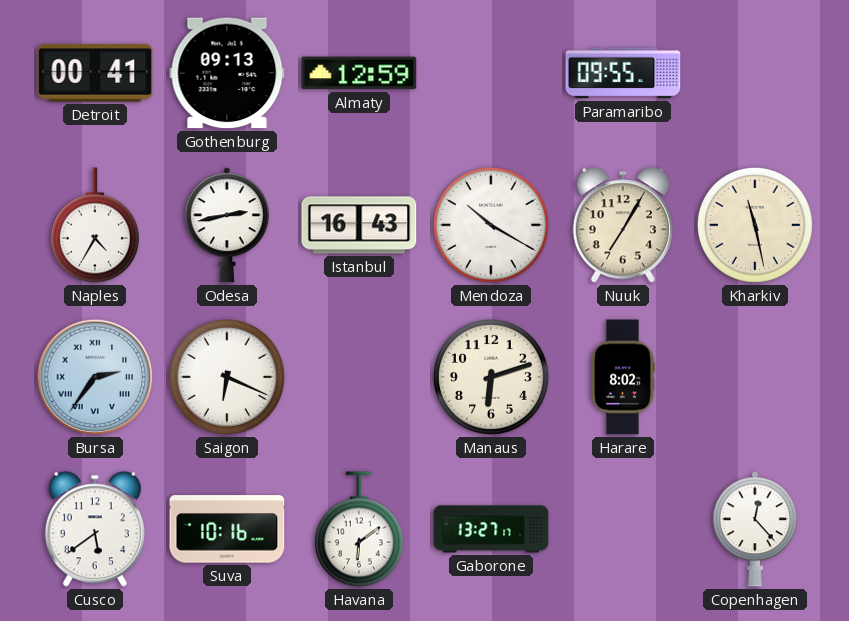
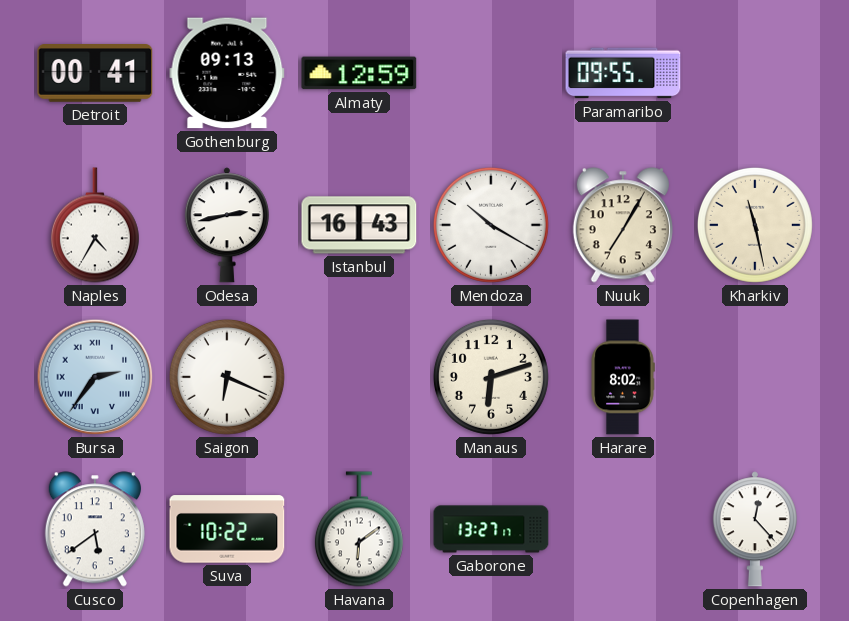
Suva: 10:16 -> 10:22
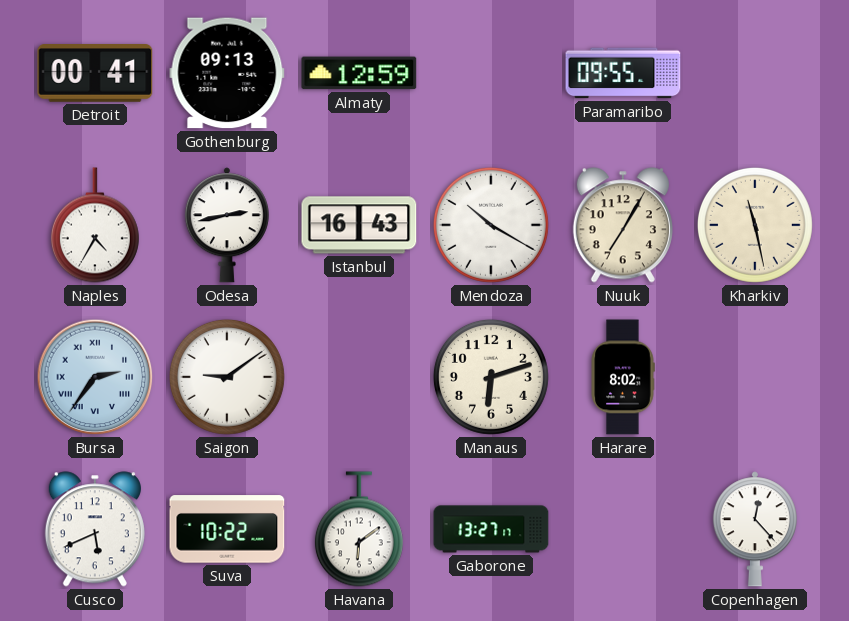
Saigon: 6:19 -> 9:09
Cusco: 5:39 -> 5:41
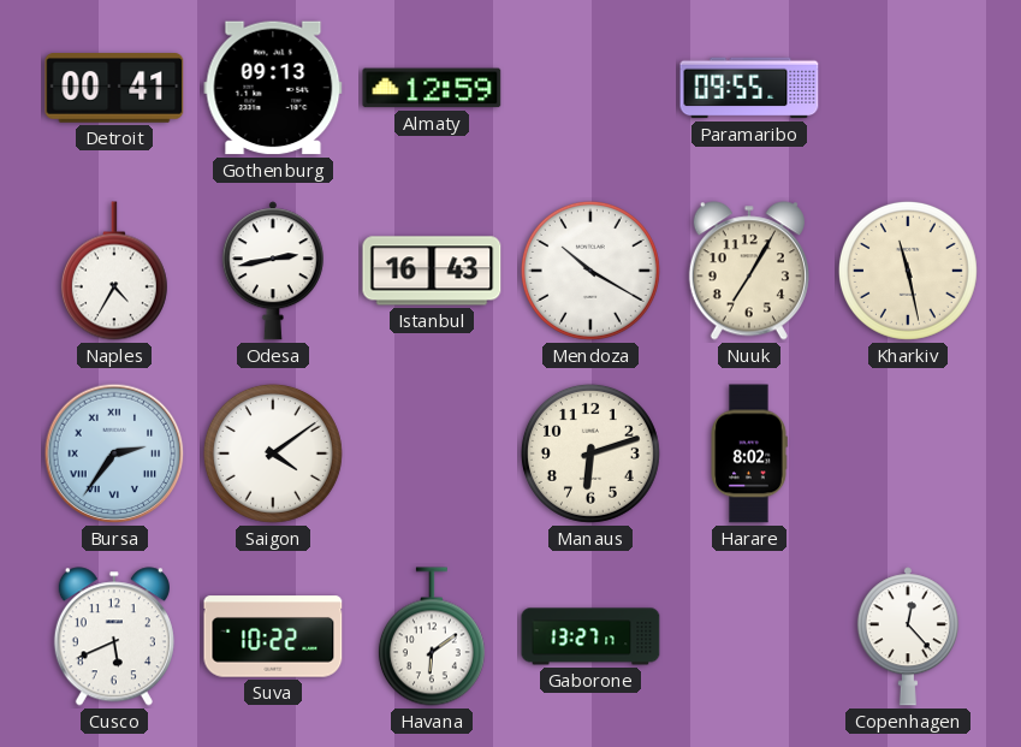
Saigon: 9:09 -> 4:09
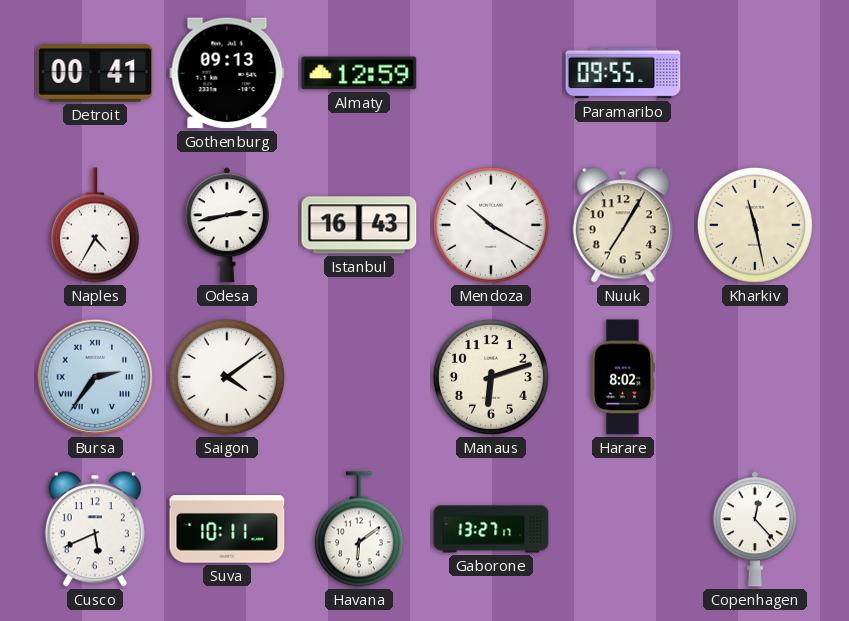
Suva: 10:22 -> 10:11
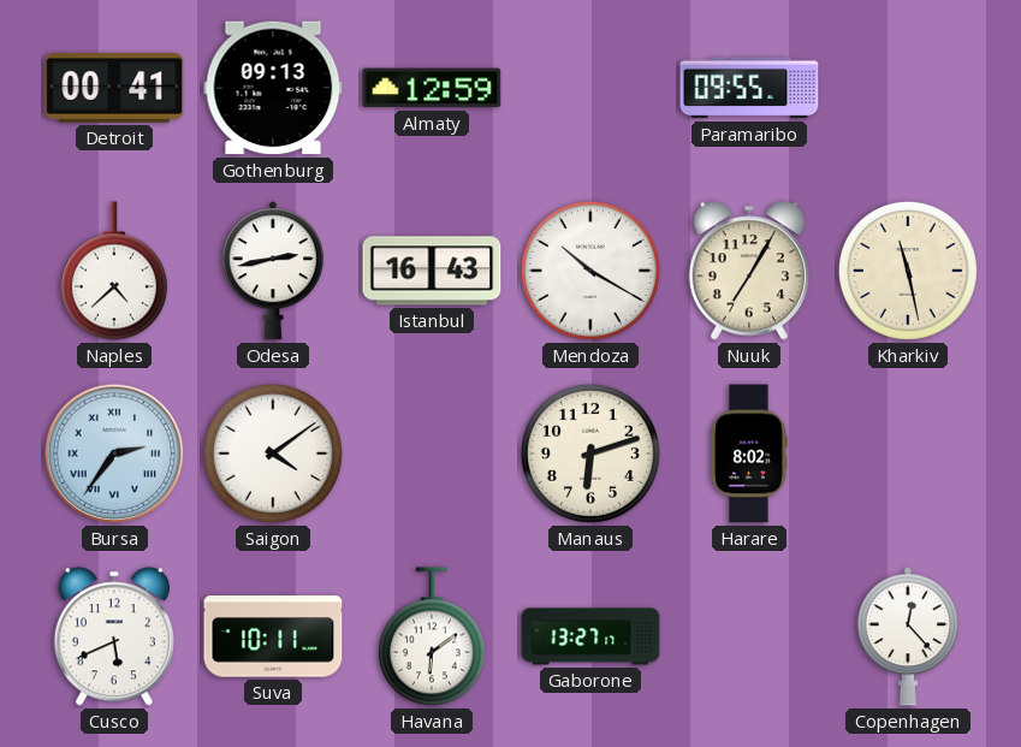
Naples: 4:35 -> 4:38
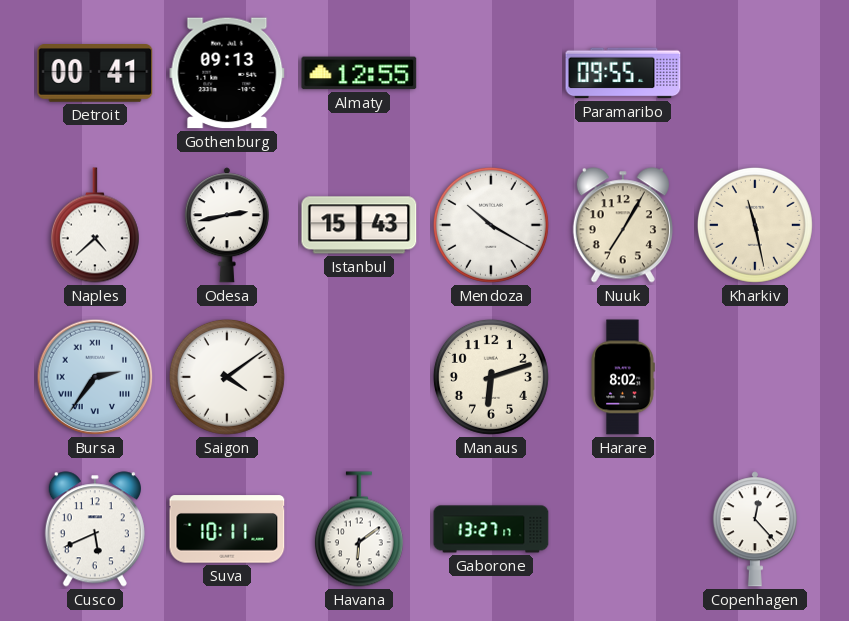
Almaty: 12:59 -> 12:55
Istanbul: 16:43 -> 15:43
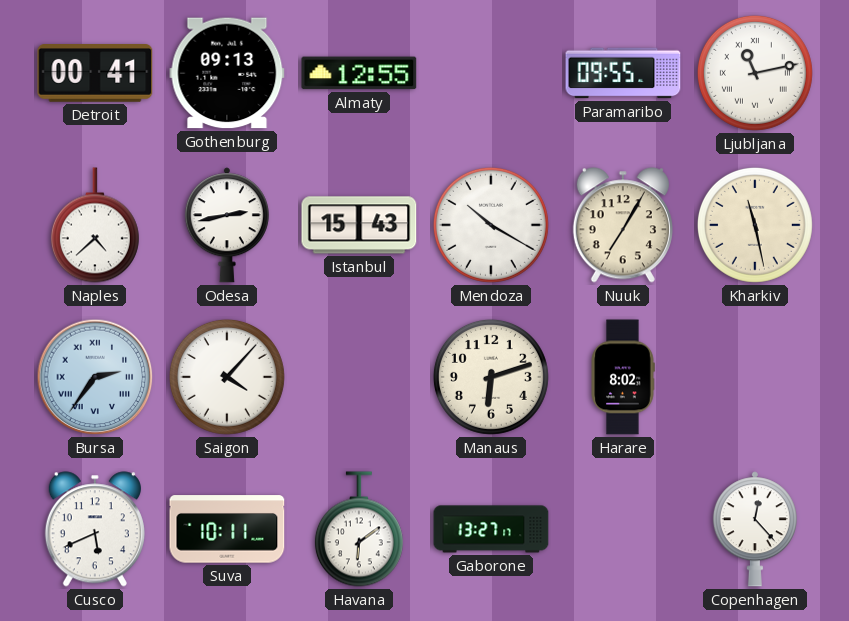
Ljubljana: none -> 11:13
Saigon: 4:09 -> 4:07
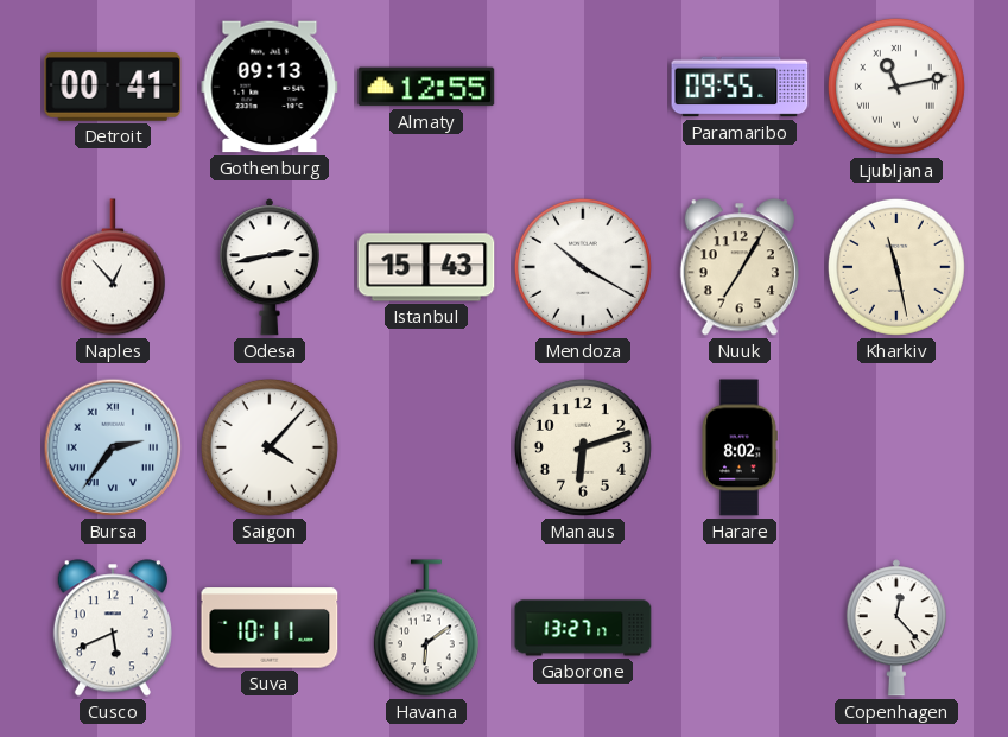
Naples: 4:38 -> 12:53
